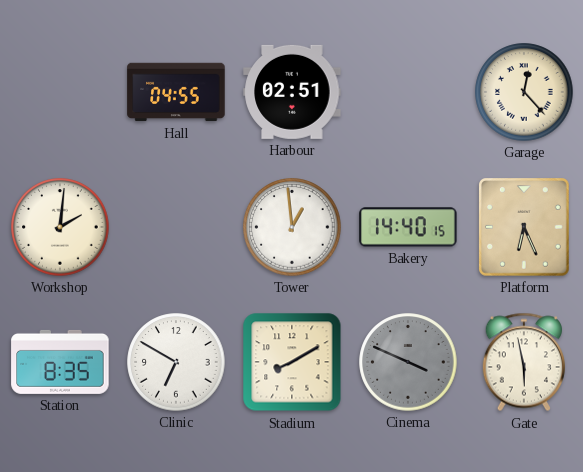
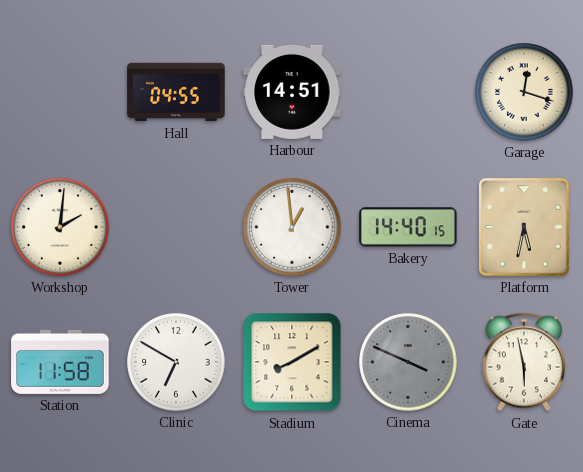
Harbour: 02:51 -> 14:51
Garage: 12:23 -> 12:18
Platform: 6:26 -> 5:32
Station: 8:35 -> 11:58
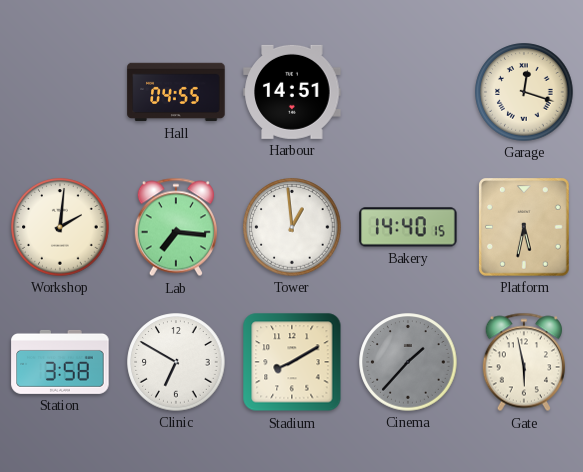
Lab: none -> 7:16
Station: 11:58 -> 3:58
Cinema: 3:49 -> 1:37
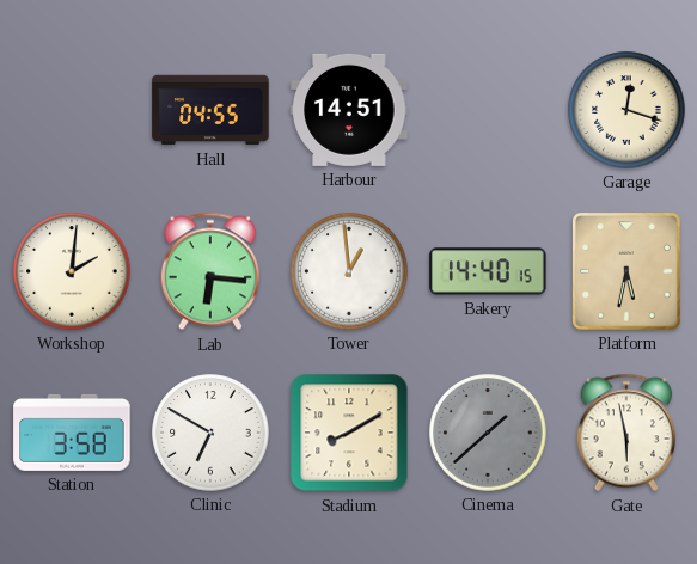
Lab: 7:16 -> 6:16
Cinema: 1:37 -> 1:38
